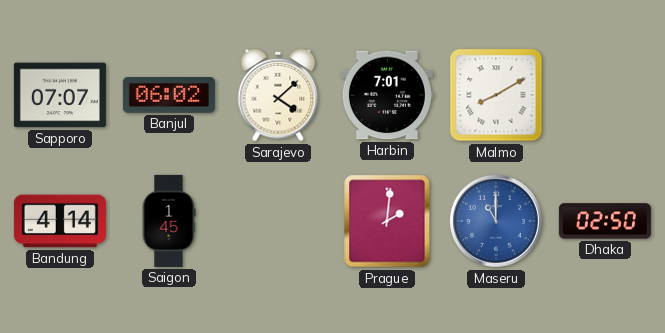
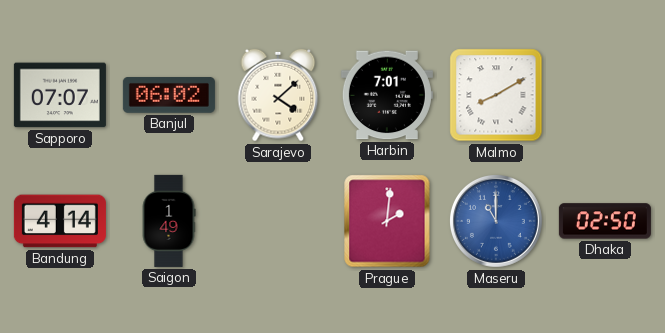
Saigon: 1:45 -> 1:49
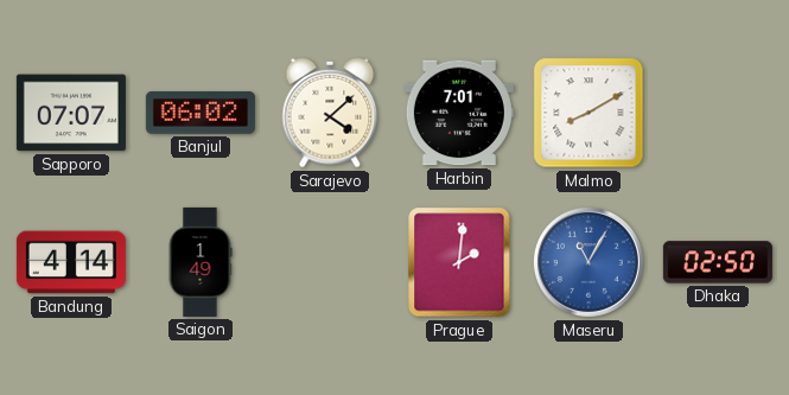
Maseru: 11:00 -> 11:05
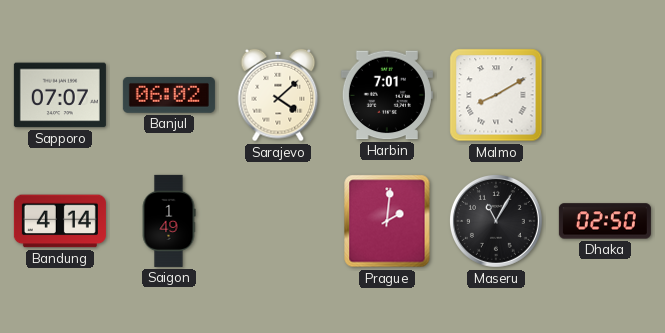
Maseru dial: blue -> black
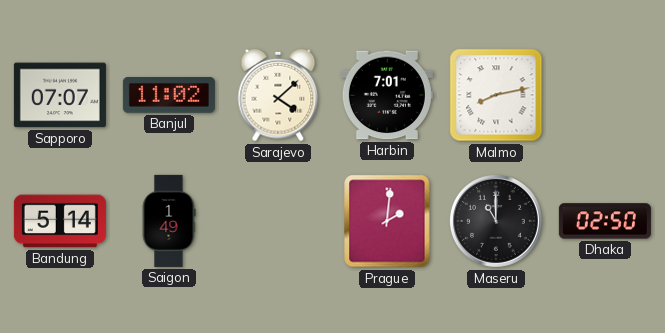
Banjul: 06:02 -> 11:02
Malmo: 8:10 -> 8:13
Bandung: 4:14 -> 5:14
Maseru: 11:05 -> 11:00
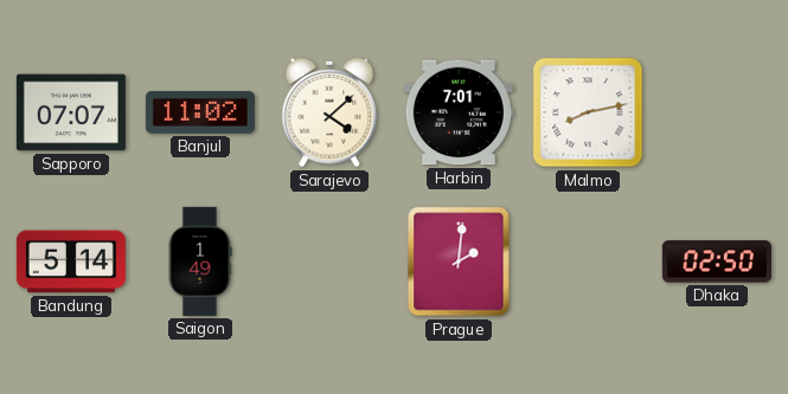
Maseru: 11:00 -> none
